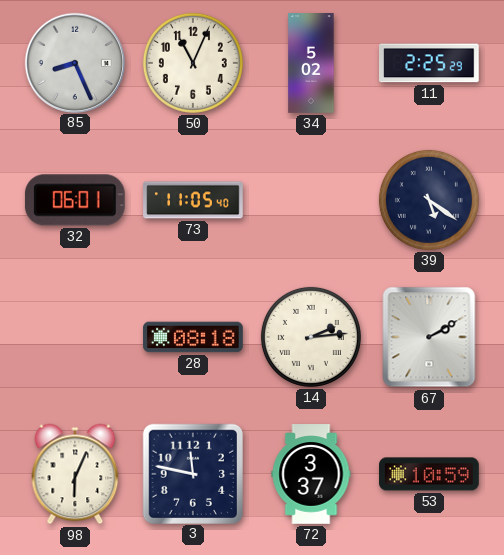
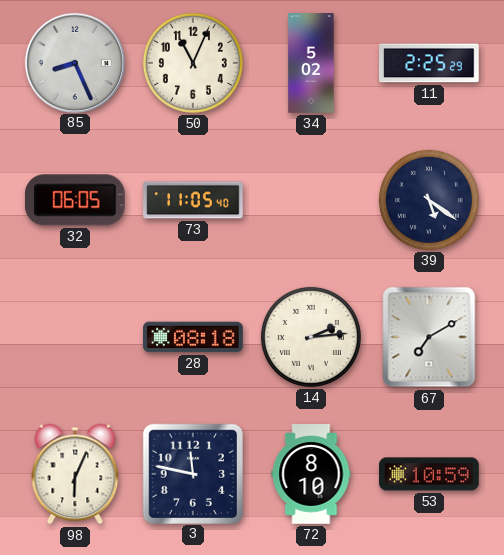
32: 06:01 -> 06:05
67: 2:10 -> 7:10
72: 3:37 -> 8:10
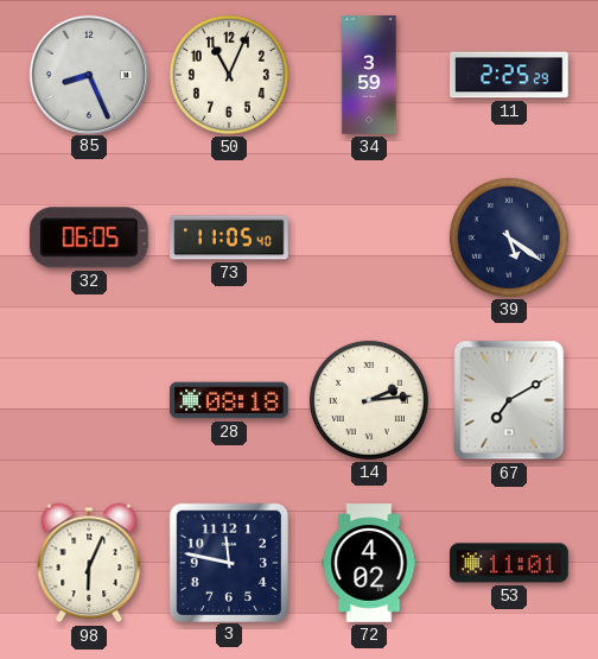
34: 5:02 -> 3:59
72: 8:10 -> 4:02
53: 10:59 -> 11:01
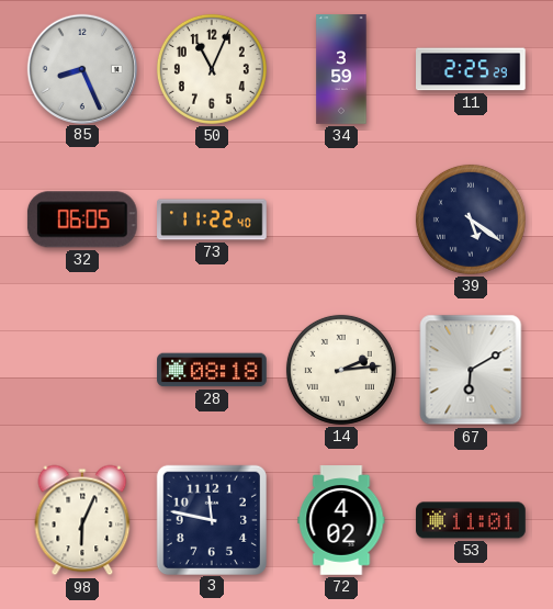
73: 11:05 -> 11:22
67: 7:10 -> 6:10
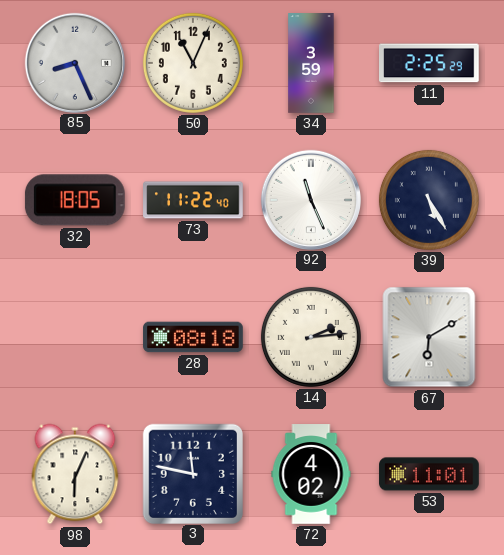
32: 06:05 -> 18:05
92: none -> 11:26
39: 5:21 -> 5:25
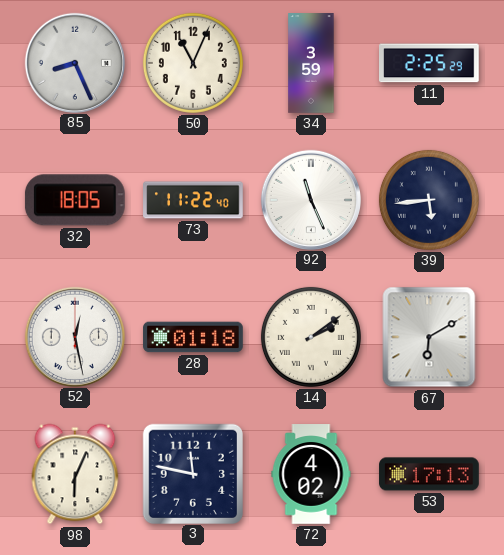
39: 5:25 -> 5:44
52: none -> 12:28
28: 08:18 -> 01:18
14: 2:14 -> 2:09
53: 11:01 -> 17:13
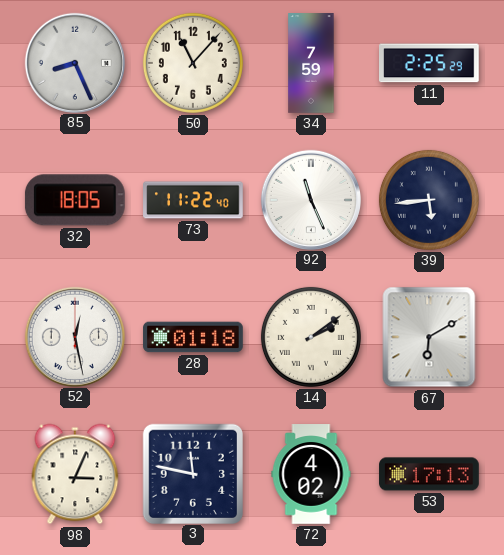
50: 11:04 -> 11:07
34: 3:59 -> 7:59
98: 6:04 -> 3:04
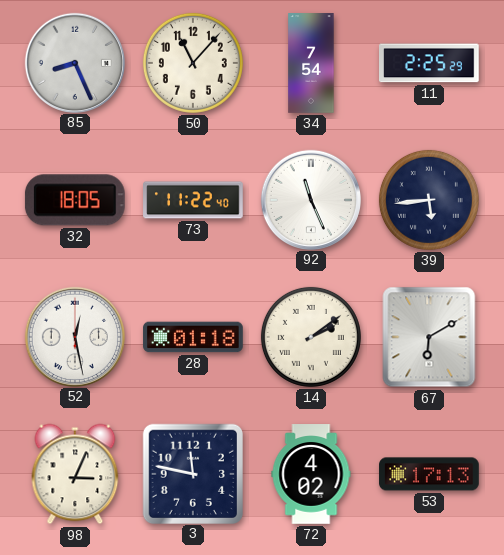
34: 7:59 -> 7:54
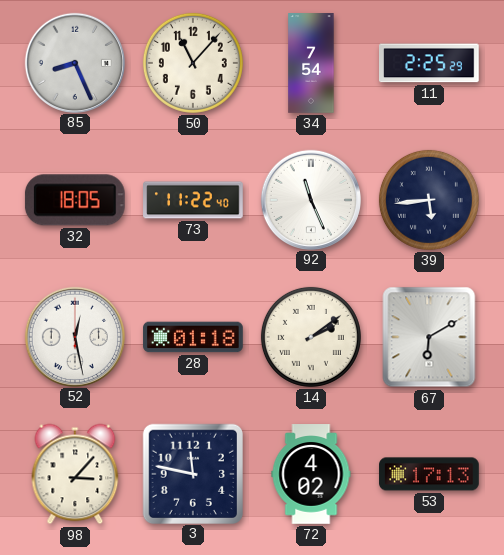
98: 3:04 -> 3:07
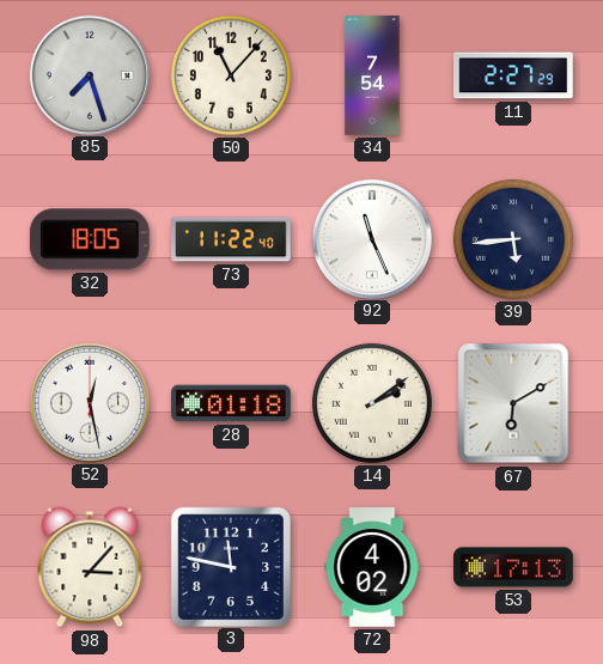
85: 8:26 -> 7:27
11: 2:25 -> 2:27
